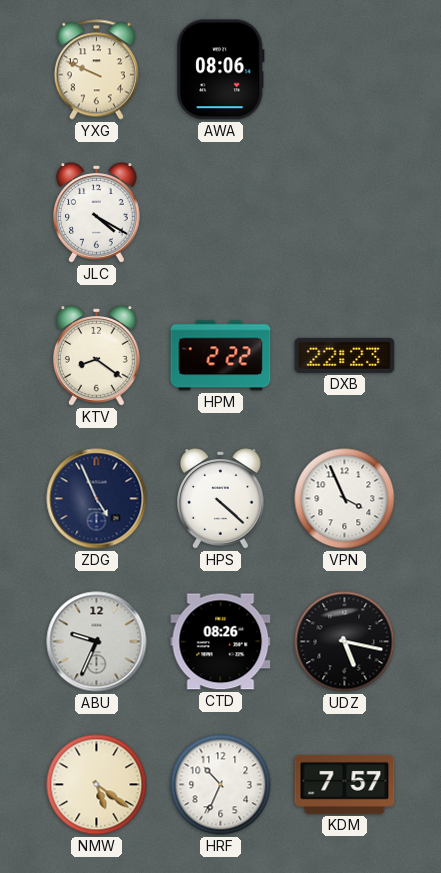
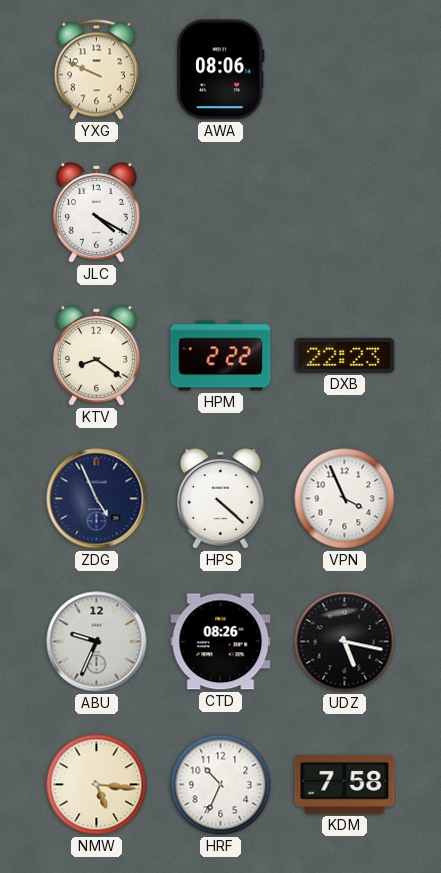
NMW: 5:21 -> 5:16
KDM: 7:57 -> 7:58
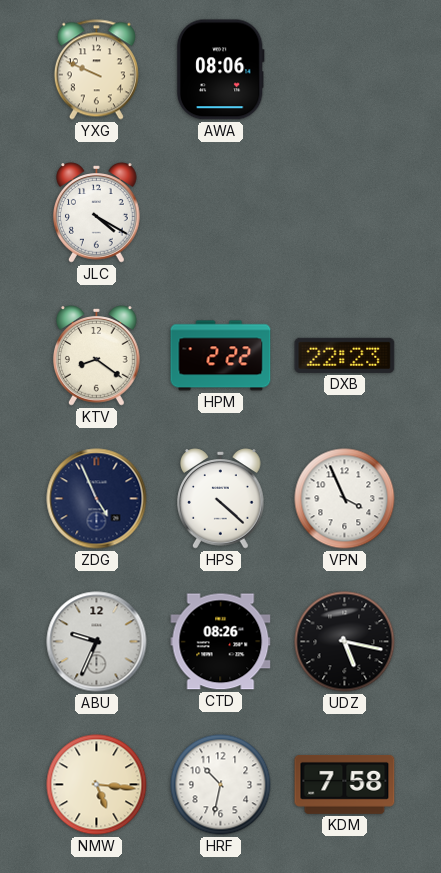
HRF: 10:34 -> 10:32
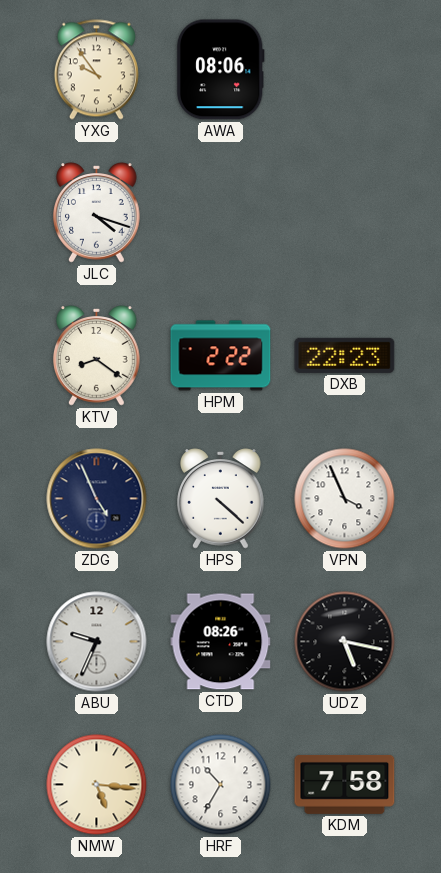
YXG: 9:49 -> 9:54
JLC: 4:20 -> 4:18
HRF: 10:32 -> 10:35
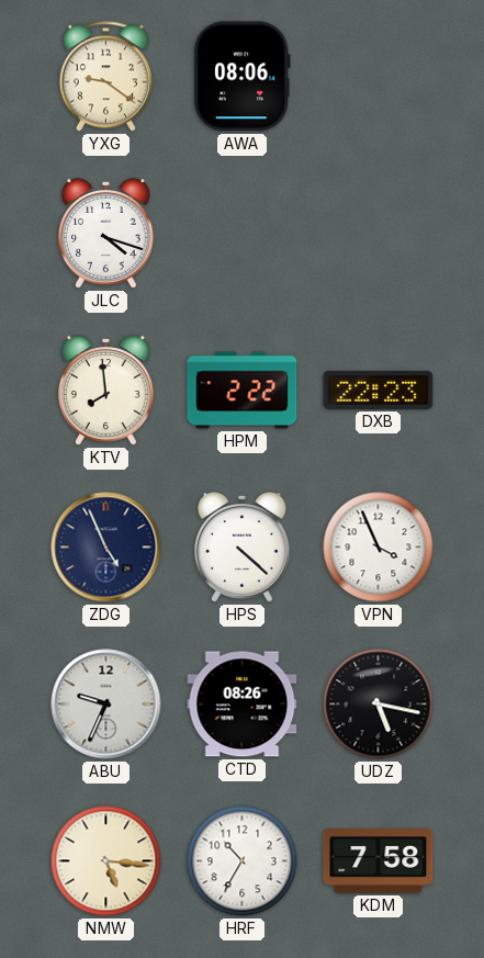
YXG: 9:54 -> 9:21
KTV: 8:21 -> 7:59
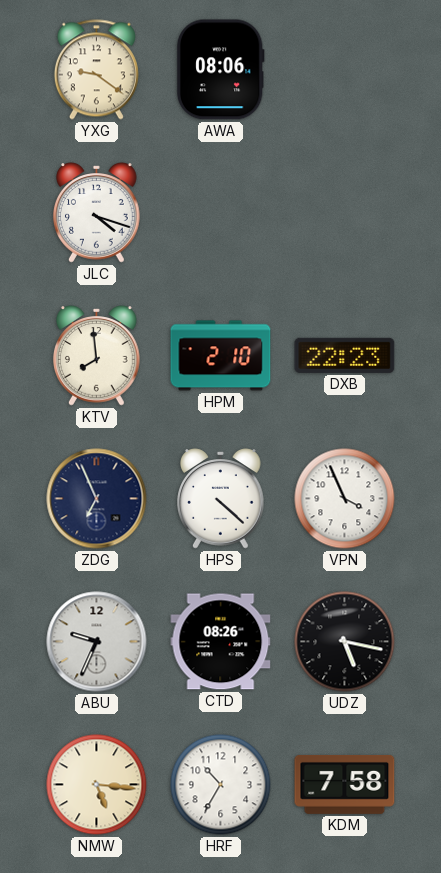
HPM: 2:22 -> 2:10
ZDG: 4:56 -> 6:56
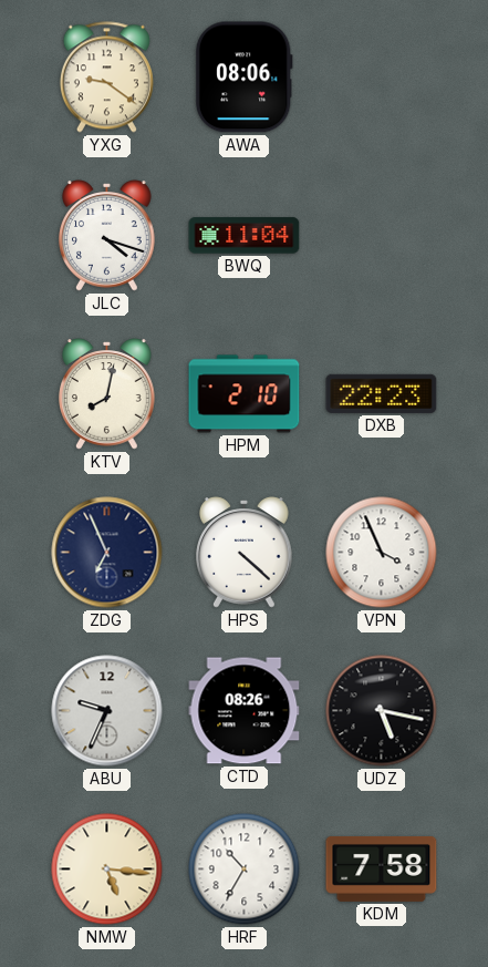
BWQ: none -> 11:04
KTV: 7:59 -> 8:02
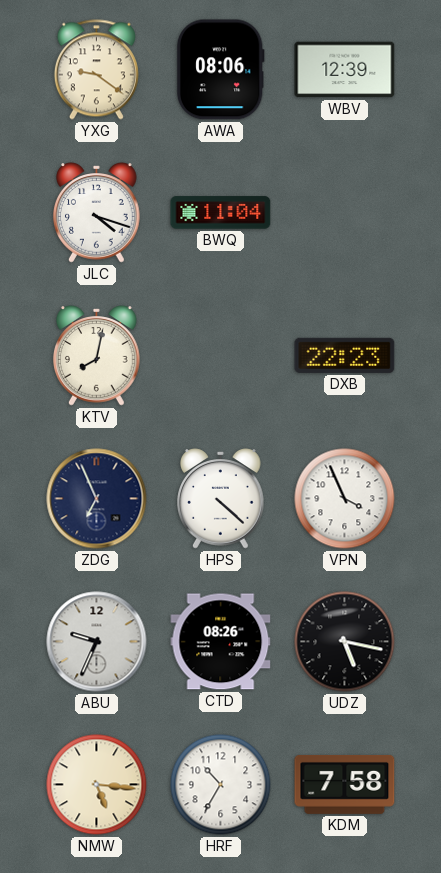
WBV: none -> 12:39
HPM: 2:10 -> none
